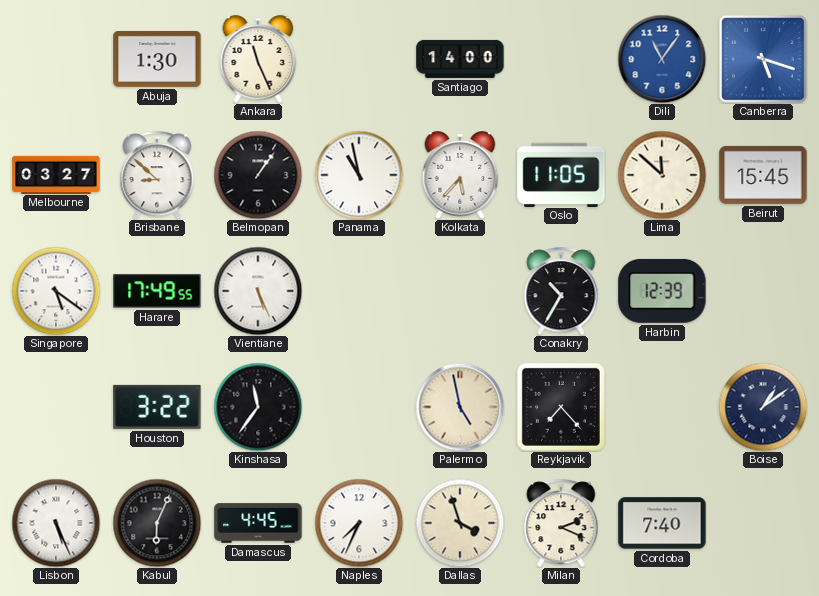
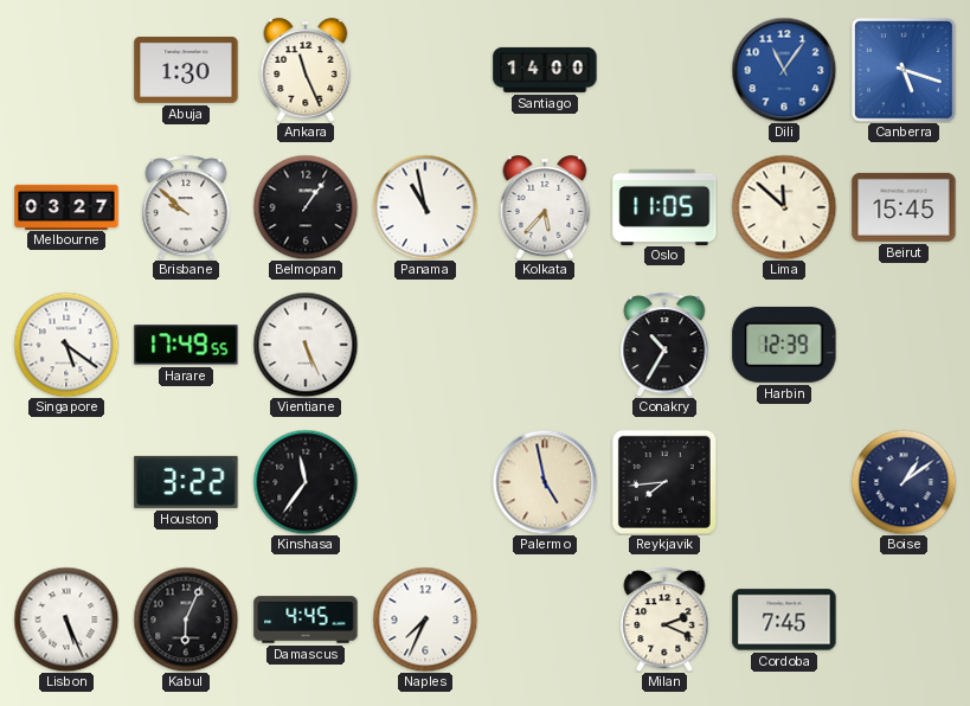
Brisbane: 8:52 -> 9:52
Reykjavik: 7:23 -> 7:44
Dallas: 3:57 -> none
Cordoba: 7:40 -> 7:45
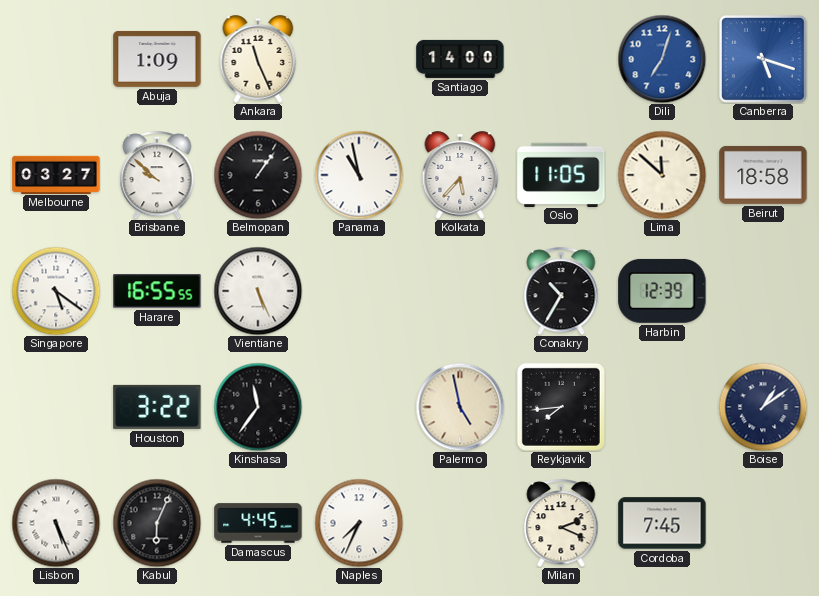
Abuja: 1:30 -> 1:09
Dili: 11:06 -> 7:03
Beirut: 15:45 -> 18:58
Harare: 17:49 -> 16:55
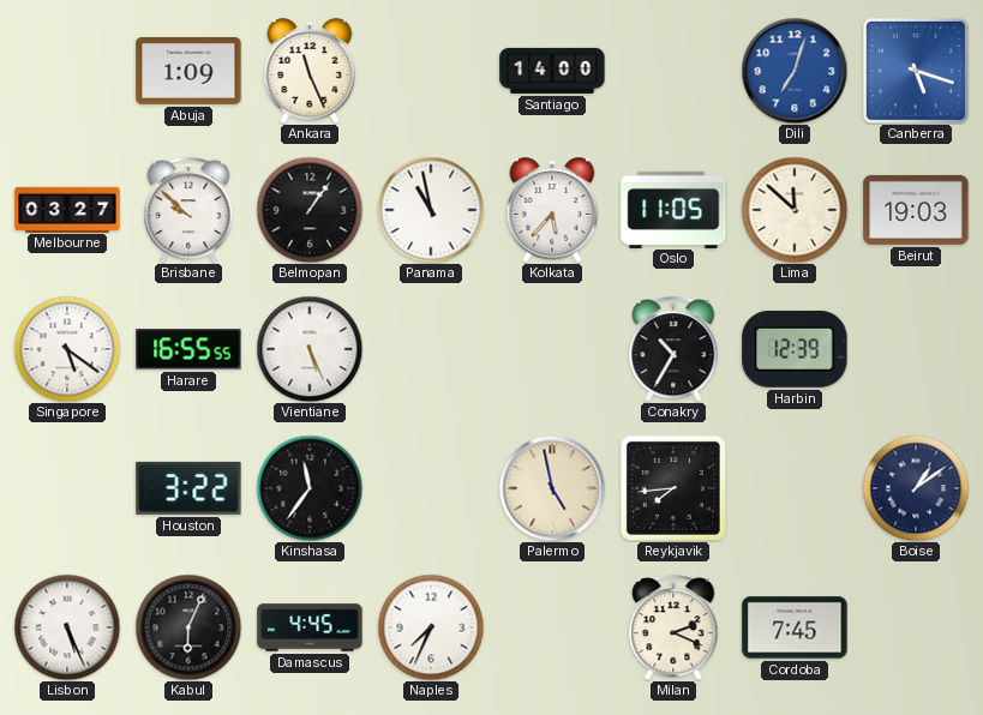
Beirut: 18:58 -> 19:03
